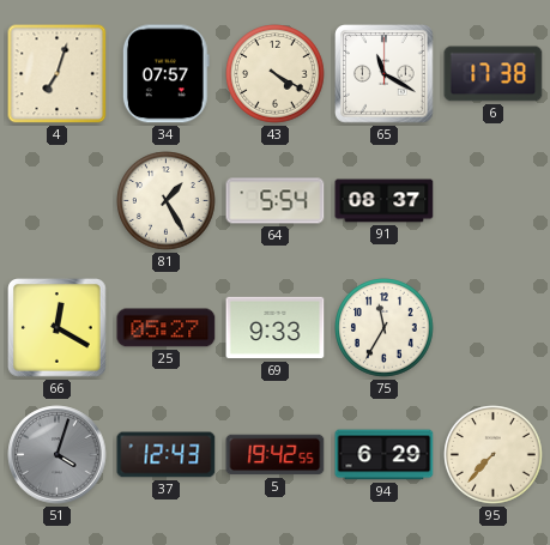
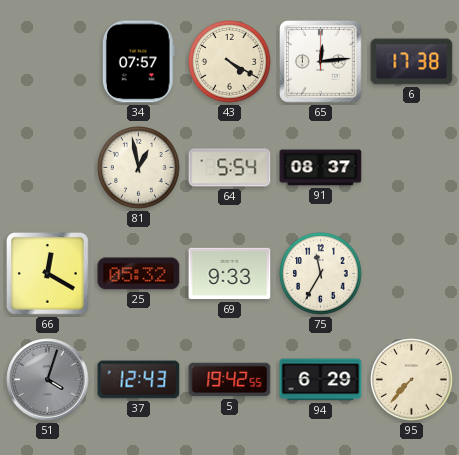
4: 7:03 -> none
65: 11:20 -> 12:14
81: 1:25 -> 12:58
25: 05:27 -> 05:32
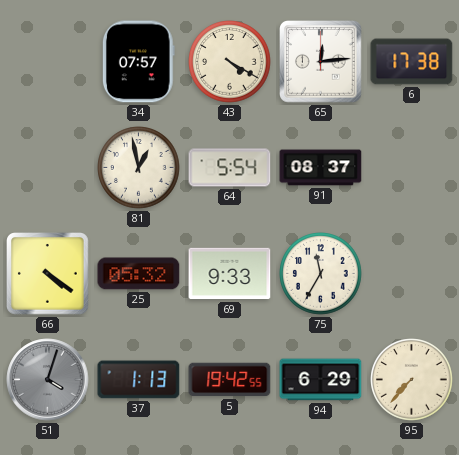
66: 12:20 -> 4:21
37: 12:43 -> 1:13
